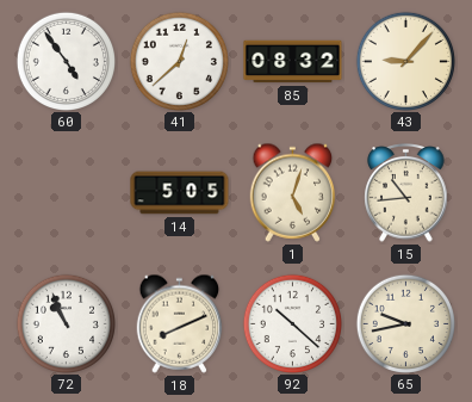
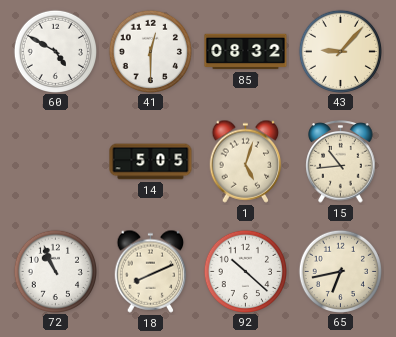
60: 4:54 -> 4:50
41: 12:38 -> 12:30
65: 9:43 -> 6:43
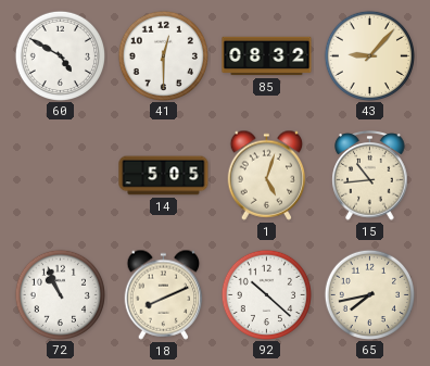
65: 6:43 -> 7:43
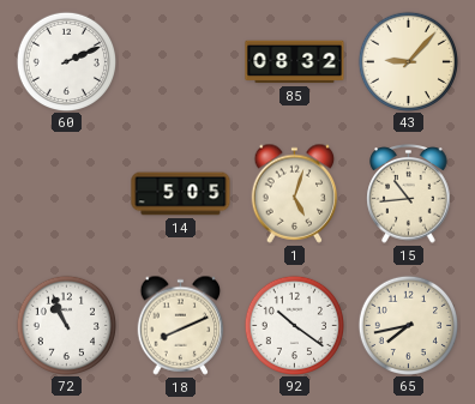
60: 4:50 -> 2:11
41: 12:30 -> none
92: 10:22 -> 10:21
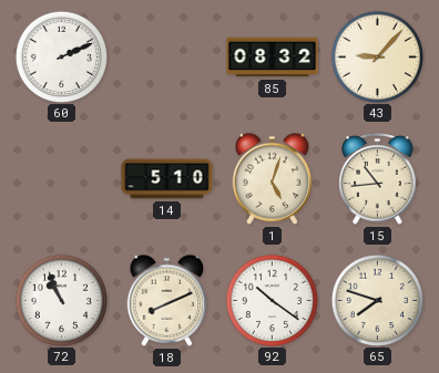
14: 5:05 -> 5:10
65: 7:43 -> 7:48
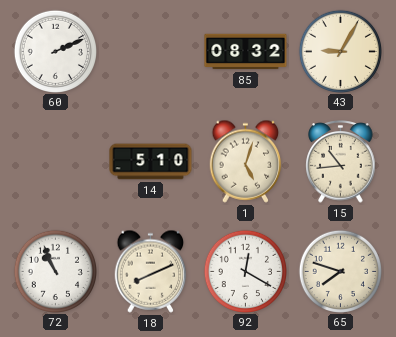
43: 9:07 -> 9:05
92: 10:21 -> 12:20
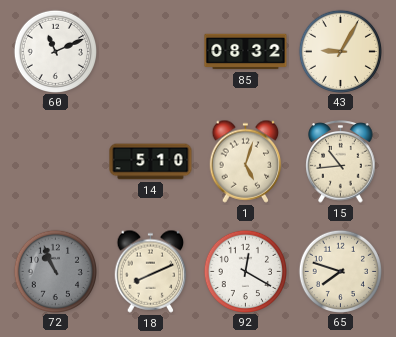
60: 2:11 -> 11:11
72 dial: white -> grey
